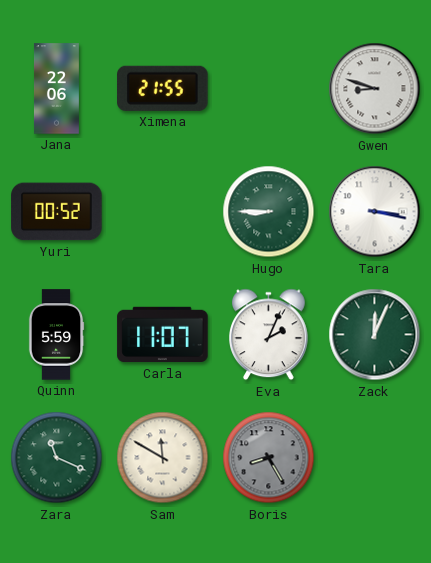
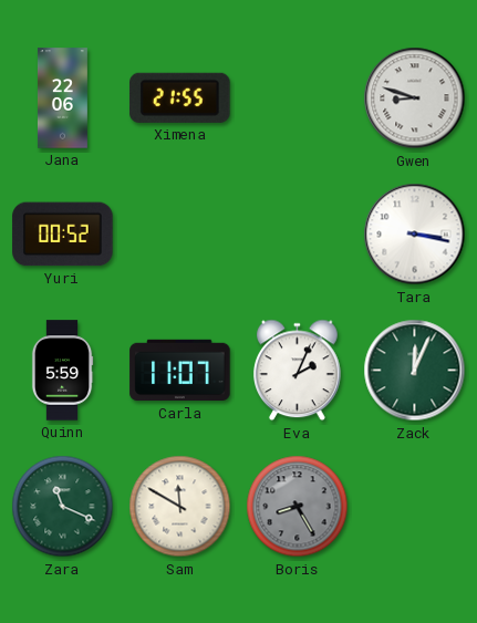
Hugo: 8:45 -> none
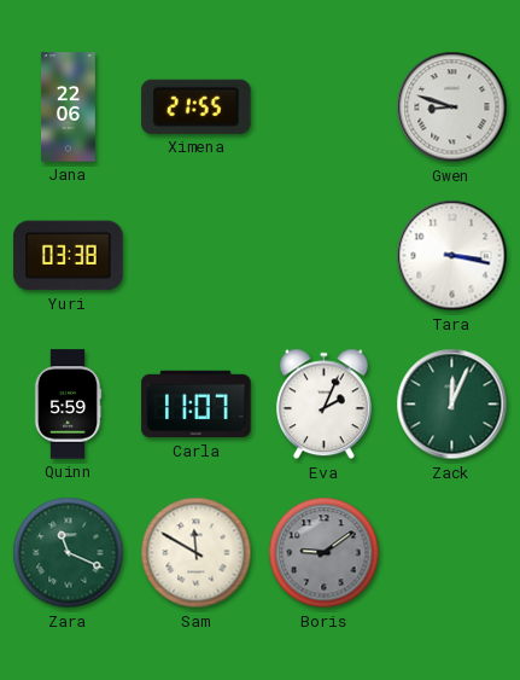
Yuri: 00:52 -> 03:38
Boris: 8:25 -> 9:09
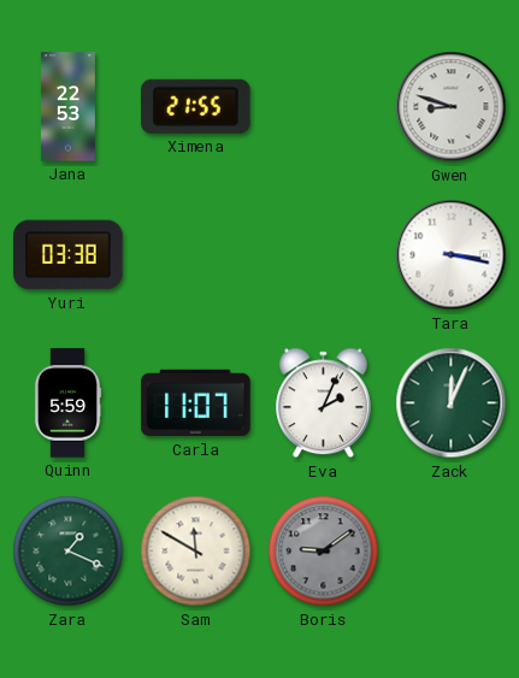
Jana: 22:06 -> 22:53
Zara: 11:19 -> 1:19
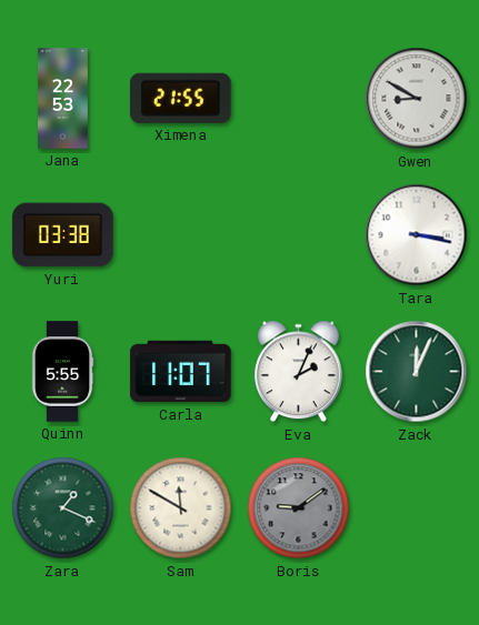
Gwen: 8:48 -> 8:50
Quinn: 5:59 -> 5:55
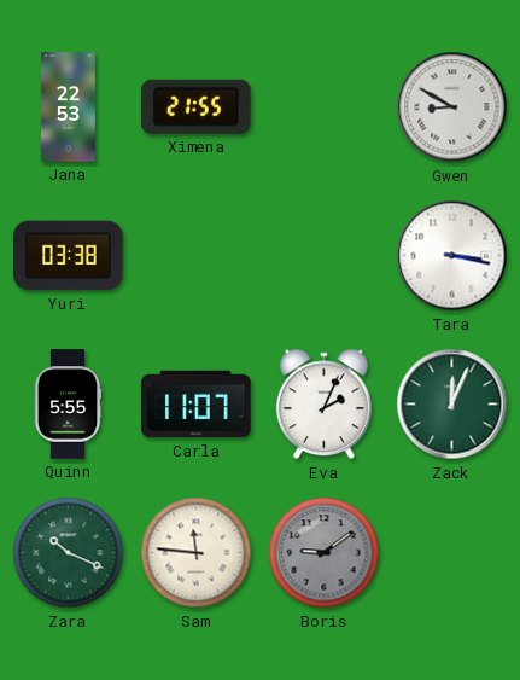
Zara: 1:19 -> 10:19
Sam: 11:50 -> 11:46
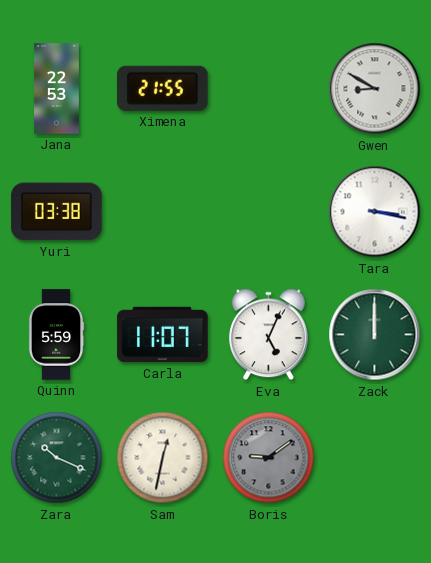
Quinn: 5:55 -> 5:59
Eva: 2:04 -> 5:04
Zack: 12:04 -> 12:00
Sam: 11:46 -> 12:32
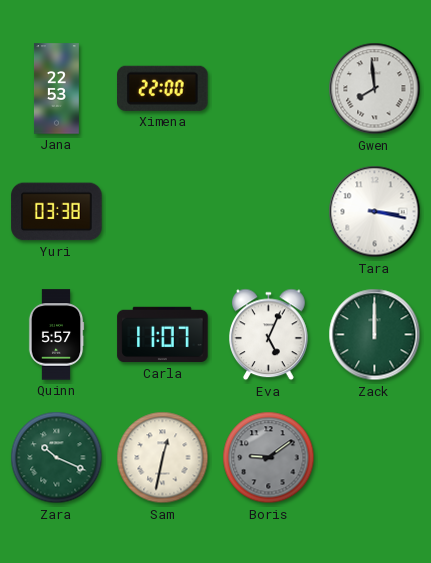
Ximena: 21:55 -> 22:00
Gwen: 8:50 -> 7:59
Quinn: 5:59 -> 5:57
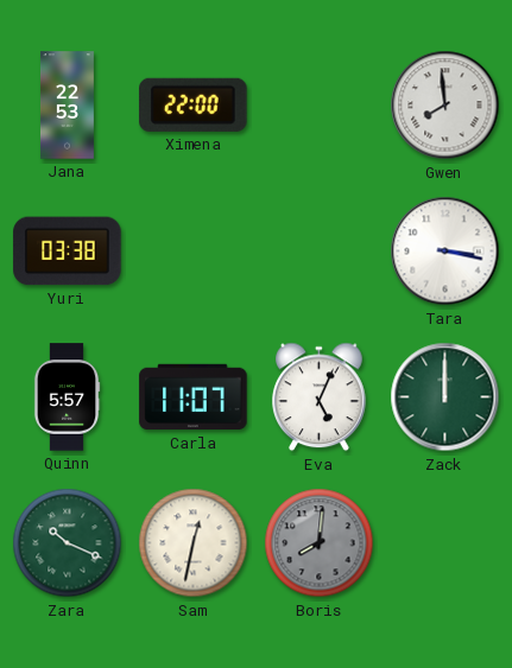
Boris: 9:09 -> 8:01
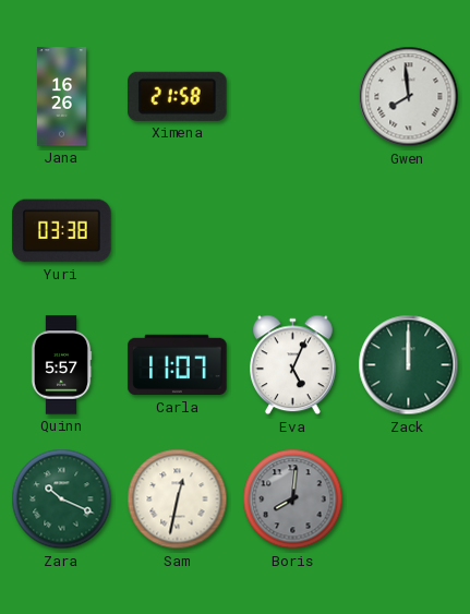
Jana: 22:53 -> 16:26
Ximena: 22:00 -> 21:58
Tara: 3:17 -> none
